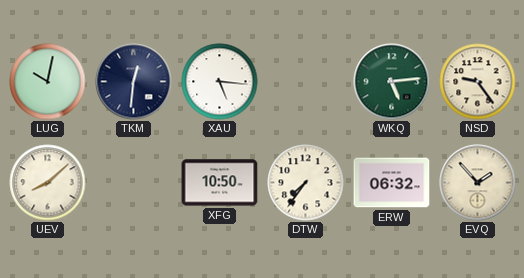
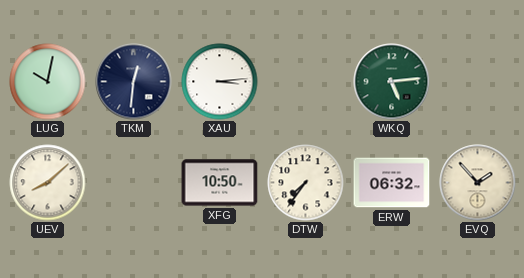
XAU: 5:16 -> 3:14
NSD: 9:24 -> none
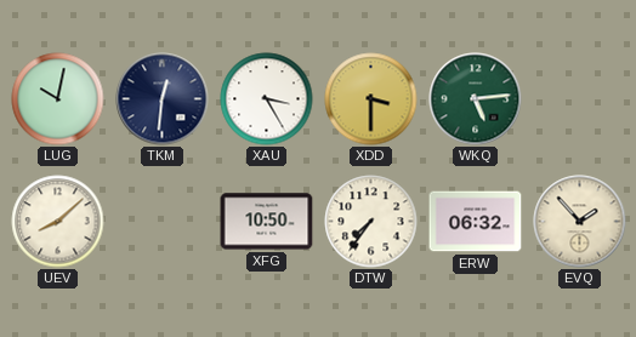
XAU: 3:14 -> 3:25
XDD: none -> 3:30
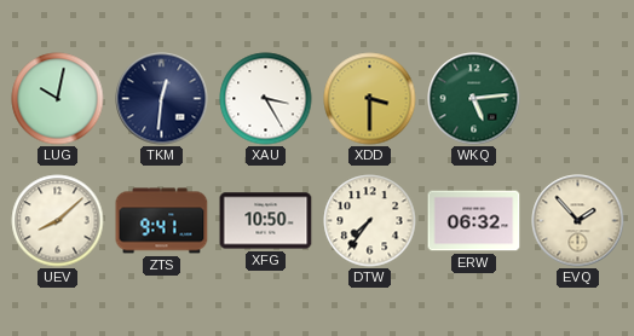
ZTS: none -> 9:41
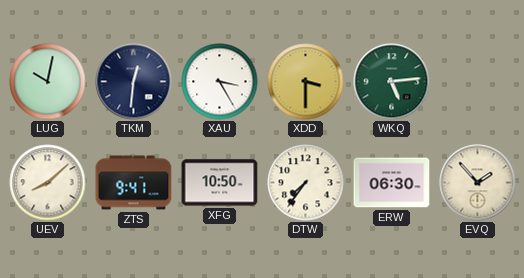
ERW: 06:32 -> 06:30
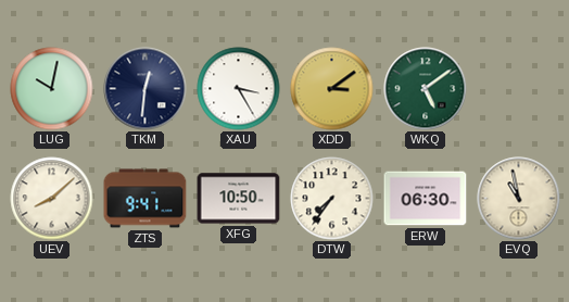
XDD: 3:30 -> 3:09
WKQ: 5:14 -> 5:09
EVQ: 1:53 -> 10:58
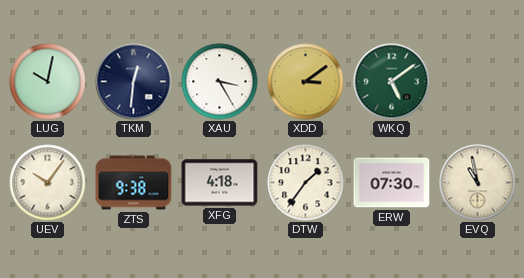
UEV: 8:08 -> 10:06
ZTS: 9:41 -> 9:38
XFG: 10:50 -> 4:18
DTW: 7:36 -> 1:36
ERW: 06:30 -> 07:30
